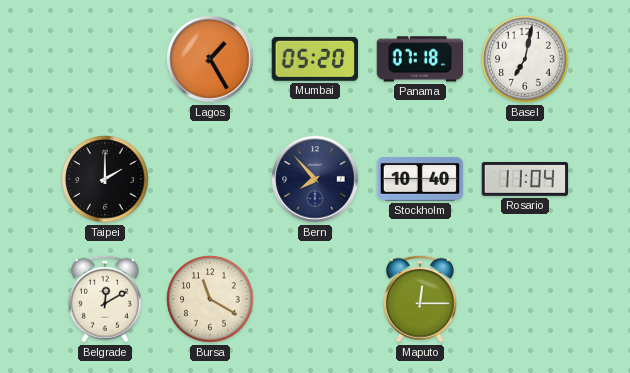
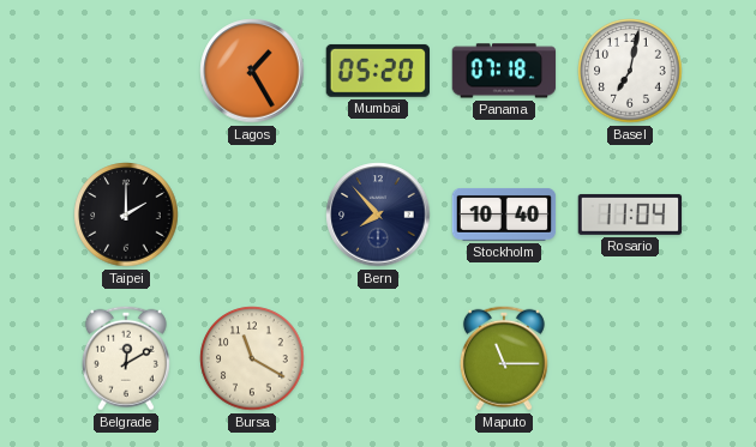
Maputo: 12:15 -> 11:15
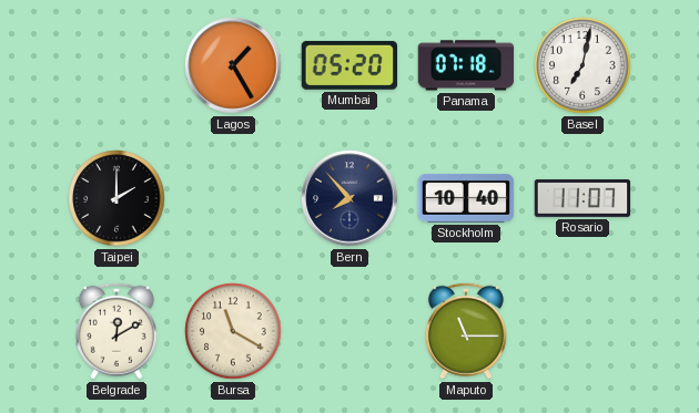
Rosario: 11:04 -> 11:07
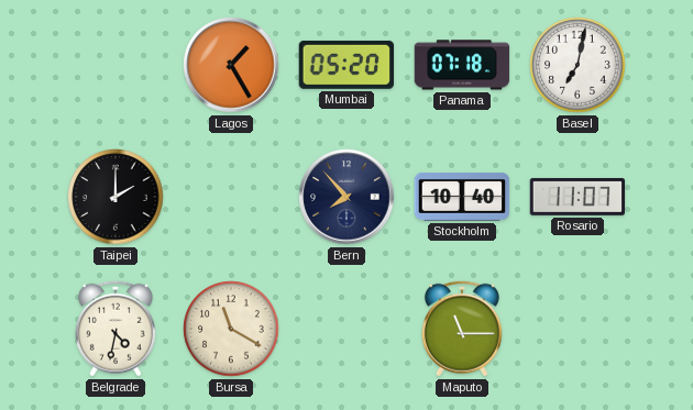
Belgrade: 12:10 -> 4:32
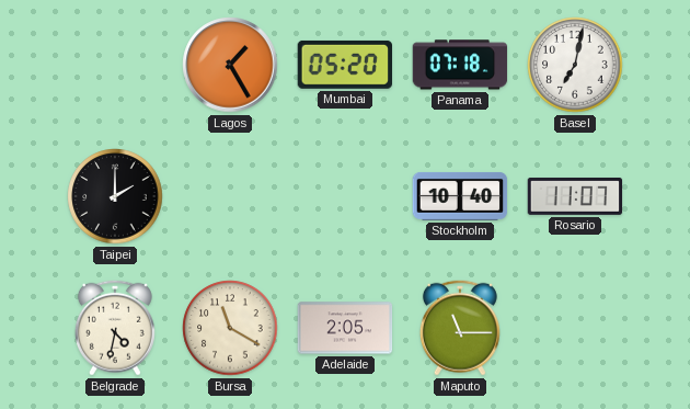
Bern: 7:53 -> none
Adelaide: none -> 2:05
